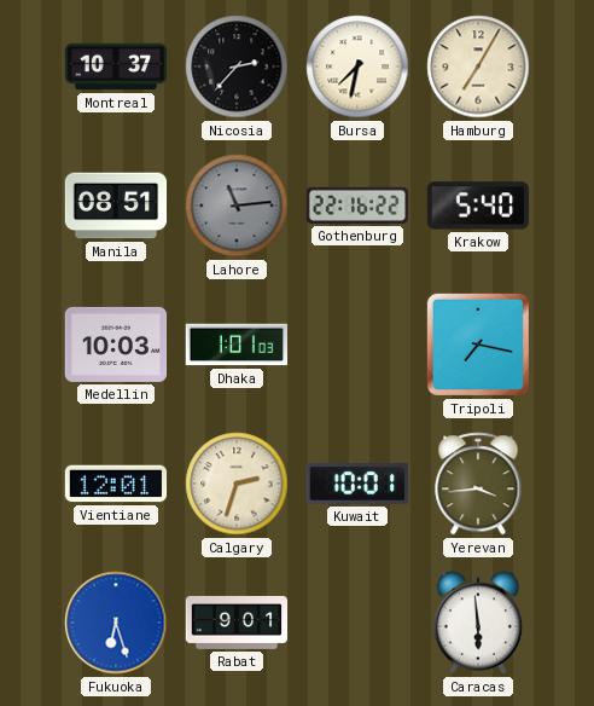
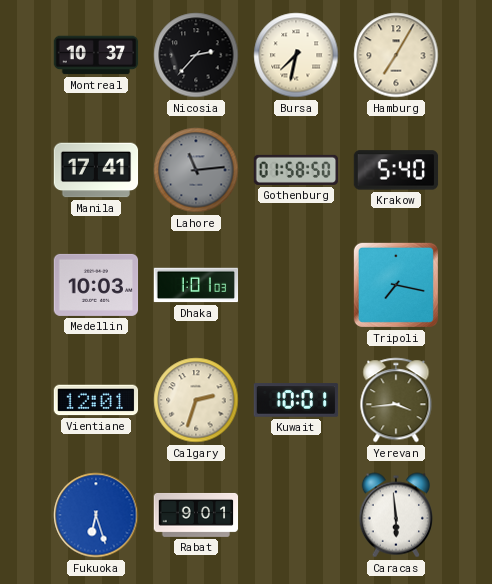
Manila: 08:51 -> 17:41
Gothenburg: 22:16 -> 01:58
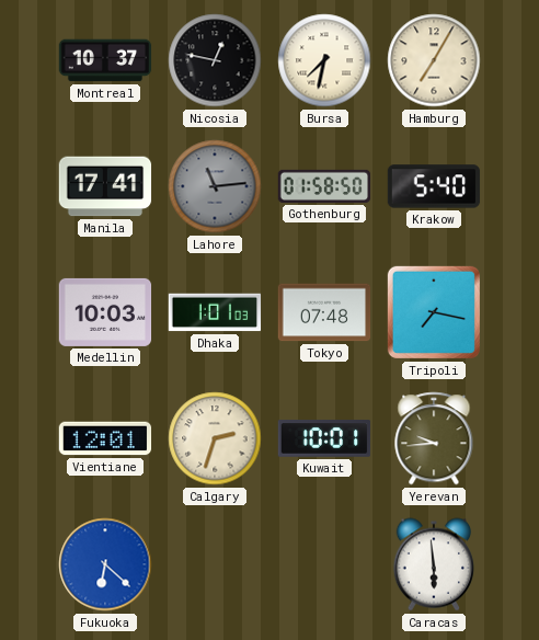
Nicosia: 2:37 -> 12:47
Tokyo: none -> 07:48
Yerevan: 3:44 -> 9:44
Fukuoka: 6:27 -> 6:22
Rabat: 9:01 -> none
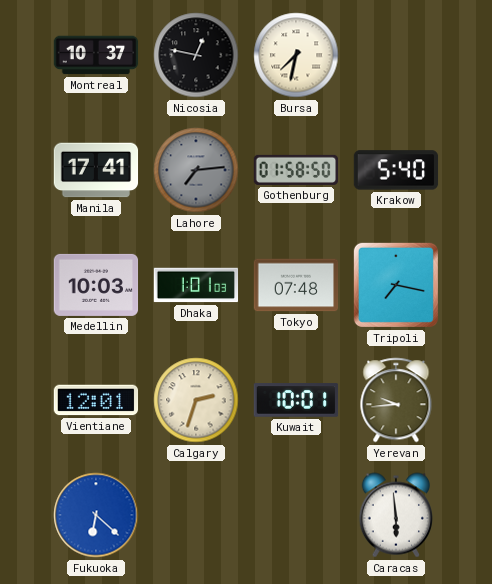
Hamburg: 7:05 -> none
Lahore: 11:14 -> 7:14
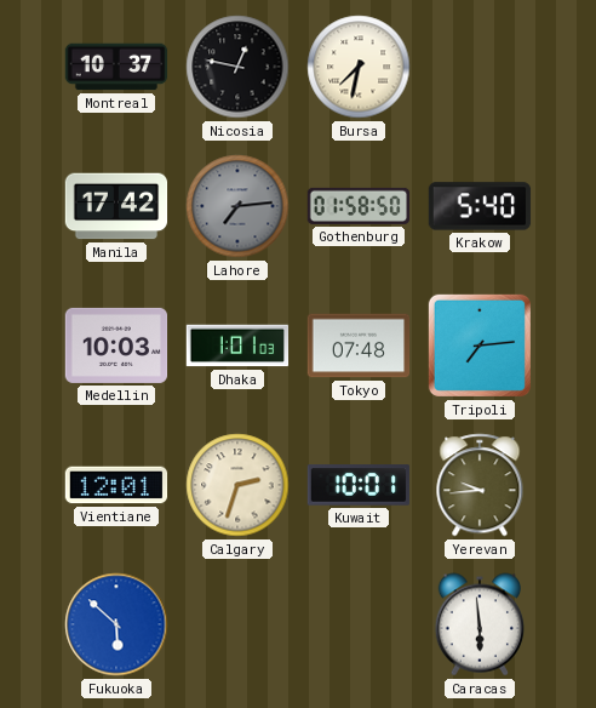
Manila: 17:41 -> 17:42
Tripoli: 7:17 -> 7:14
Fukuoka: 6:22 -> 5:52
